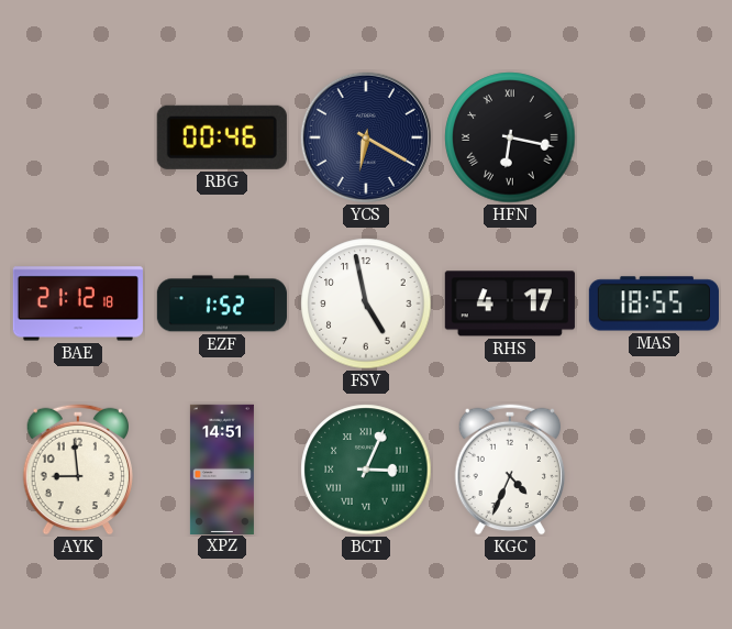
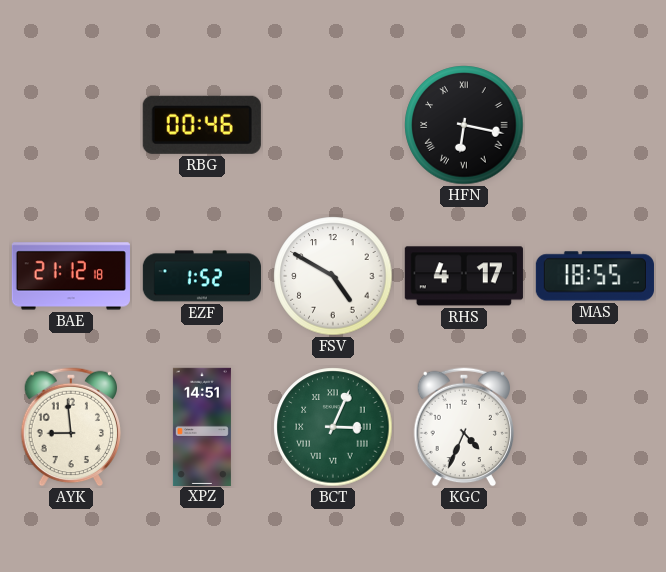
YCS: 6:20 -> none
FSV: 4:58 -> 4:50
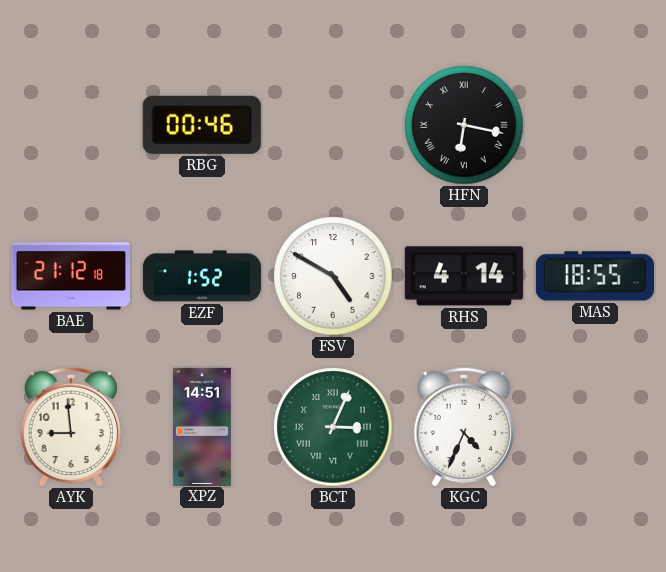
RHS: 4:17 -> 4:14
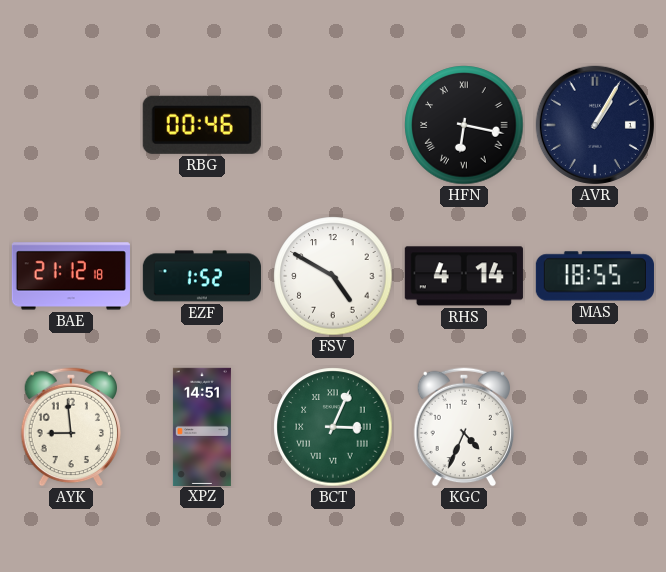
AVR: none -> 1:05
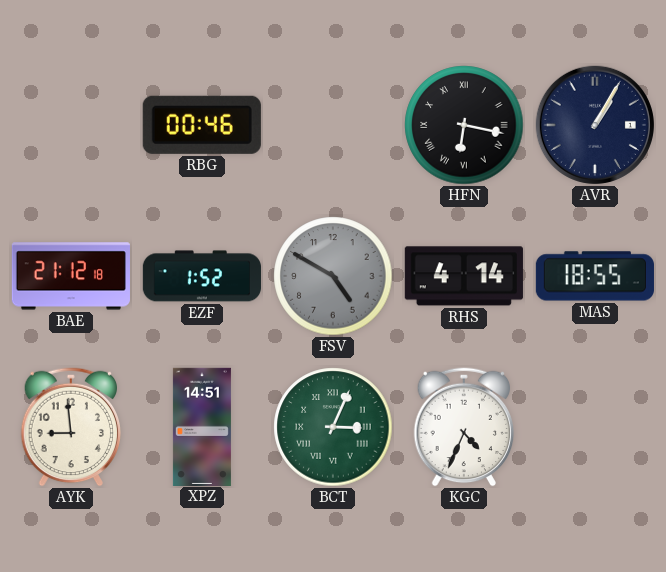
FSV dial: white -> grey
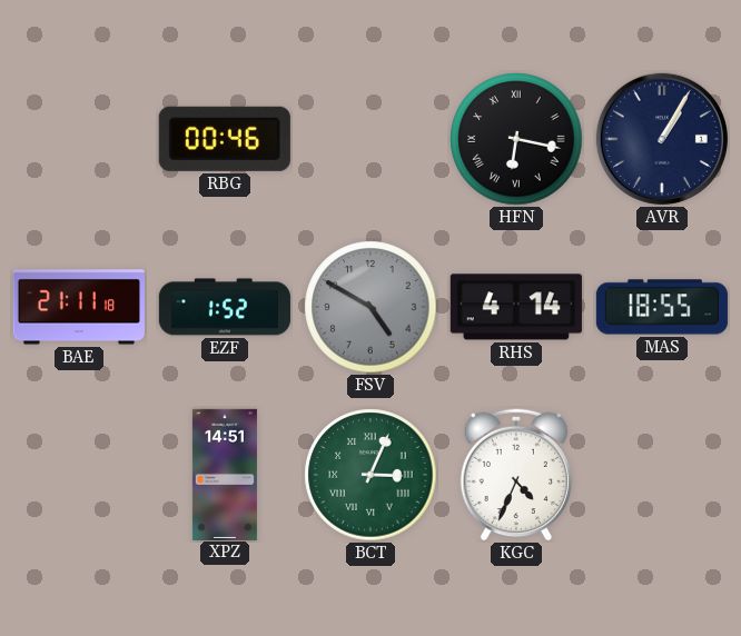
BAE: 21:12 -> 21:11
AYK: 8:59 -> none
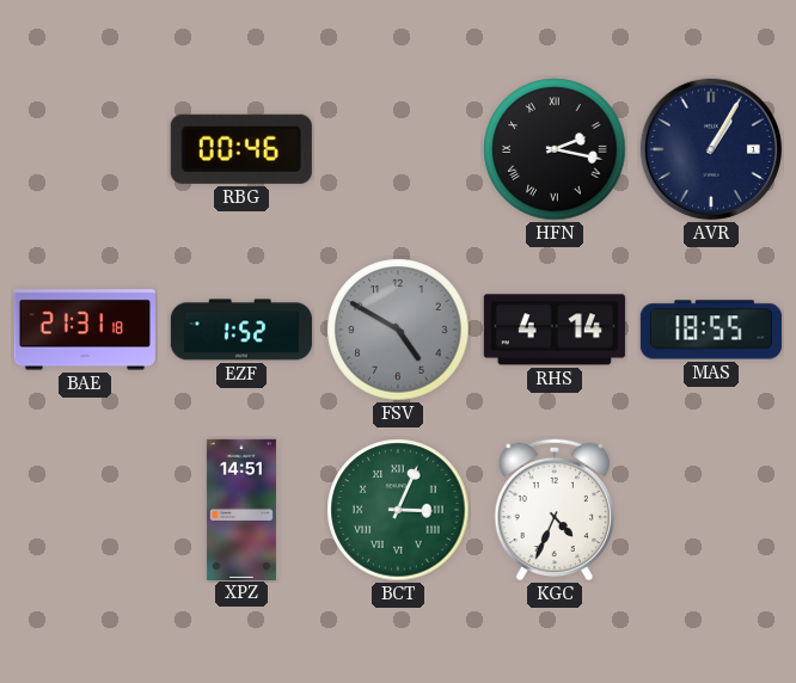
HFN: 6:17 -> 2:17
BAE: 21:11 -> 21:31
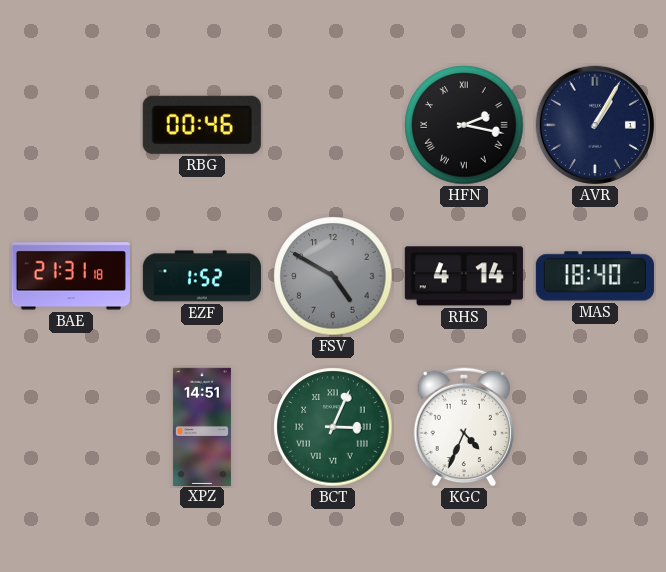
MAS: 18:55 -> 18:40
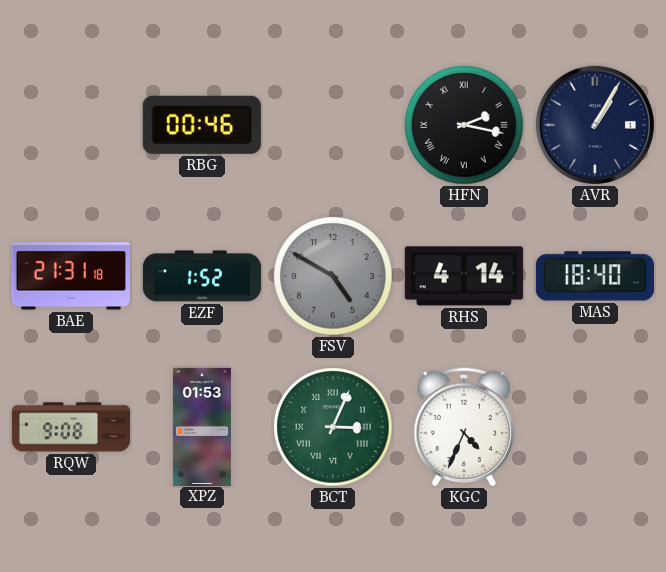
RQW: none -> 9:08
XPZ: 14:51 -> 01:53
